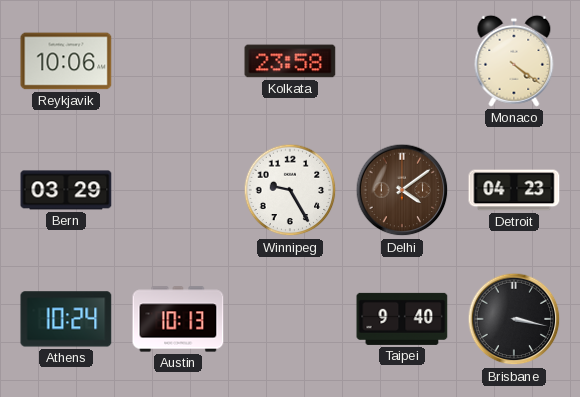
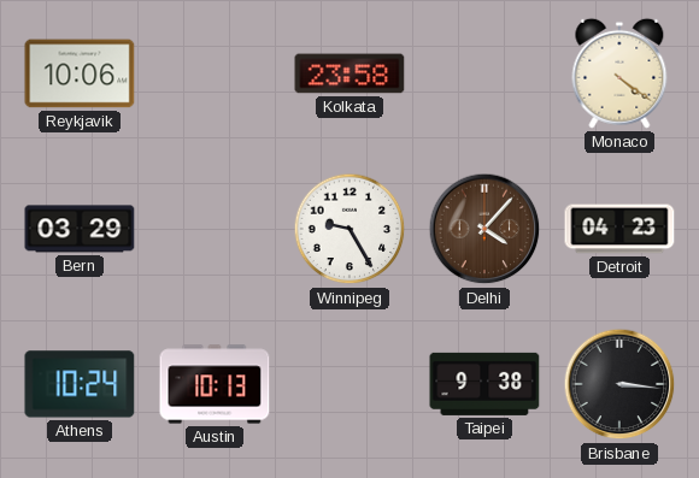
Delhi: 4:09 -> 4:07
Taipei: 9:40 -> 9:38
Brisbane: 3:17 -> 3:16
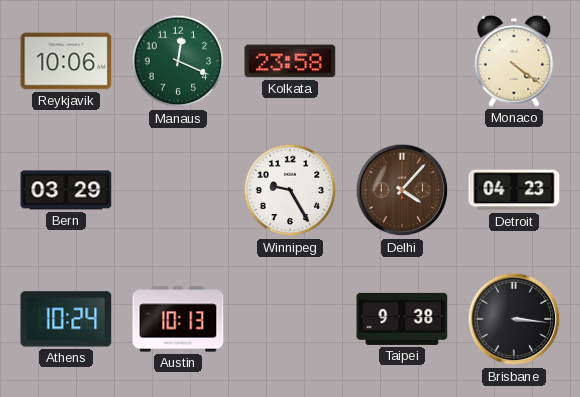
Manaus: none -> 12:19
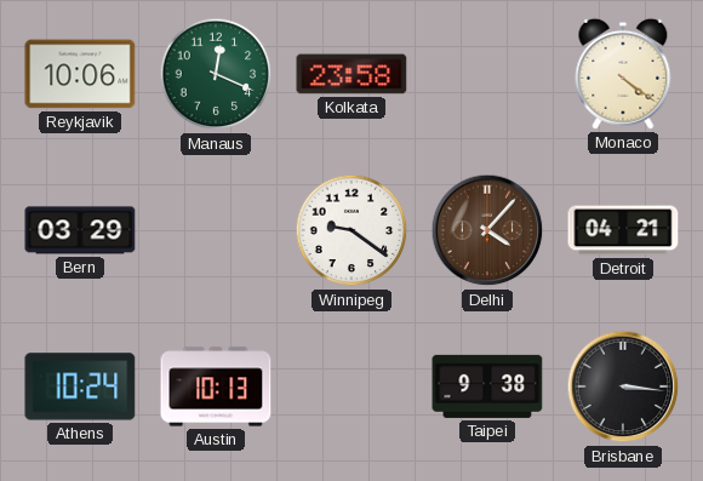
Winnipeg: 9:25 -> 9:21
Detroit: 04:23 -> 04:21
